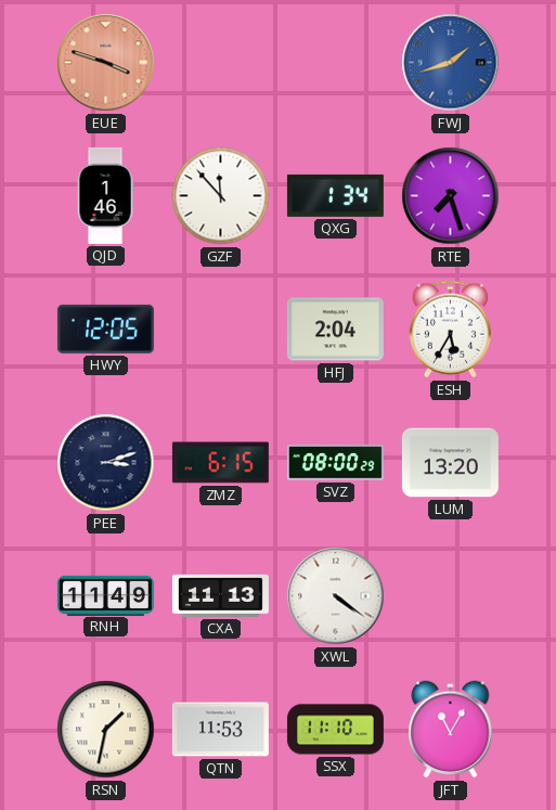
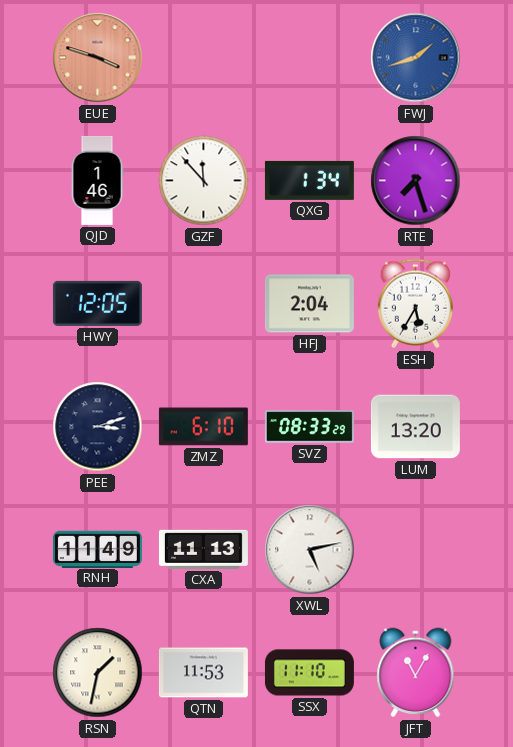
ZMZ: 6:15 -> 6:10
SVZ: 08:00 -> 08:33
XWL: 4:21 -> 5:13
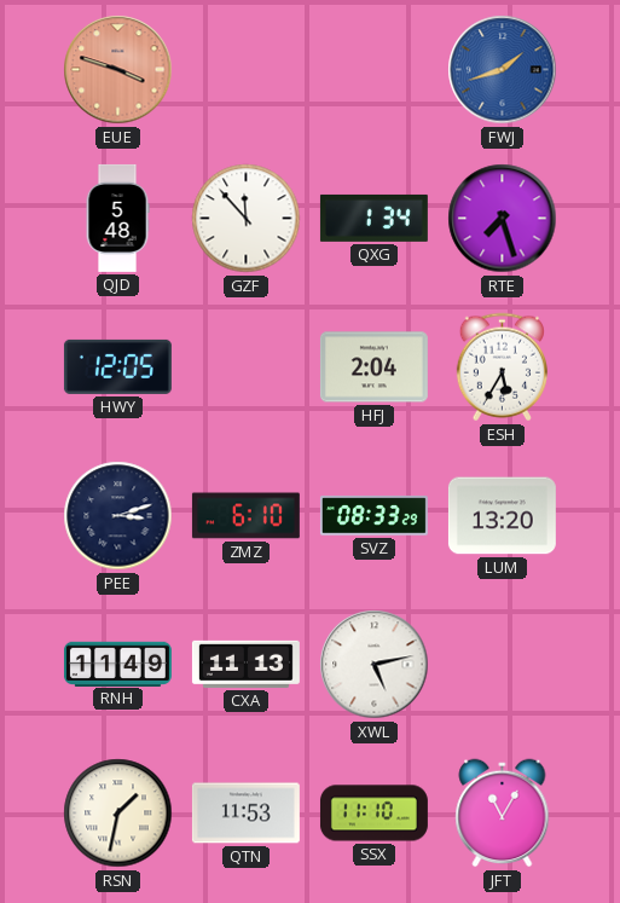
QJD: 1:46 -> 5:48
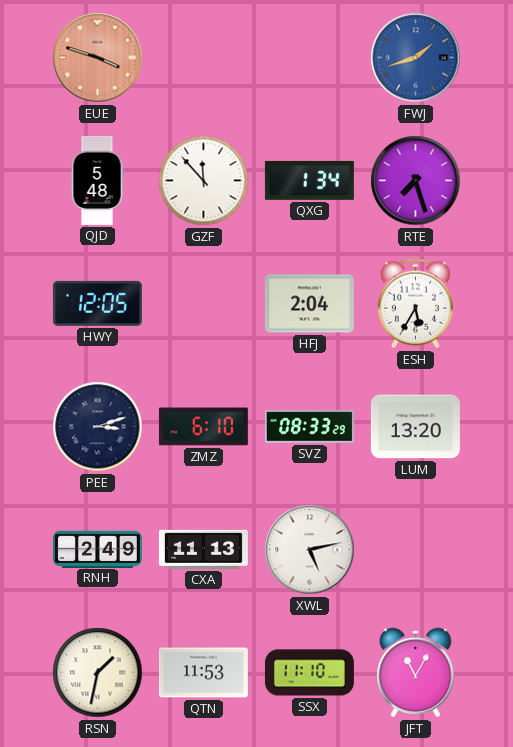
RNH: 11:49 -> 2:49
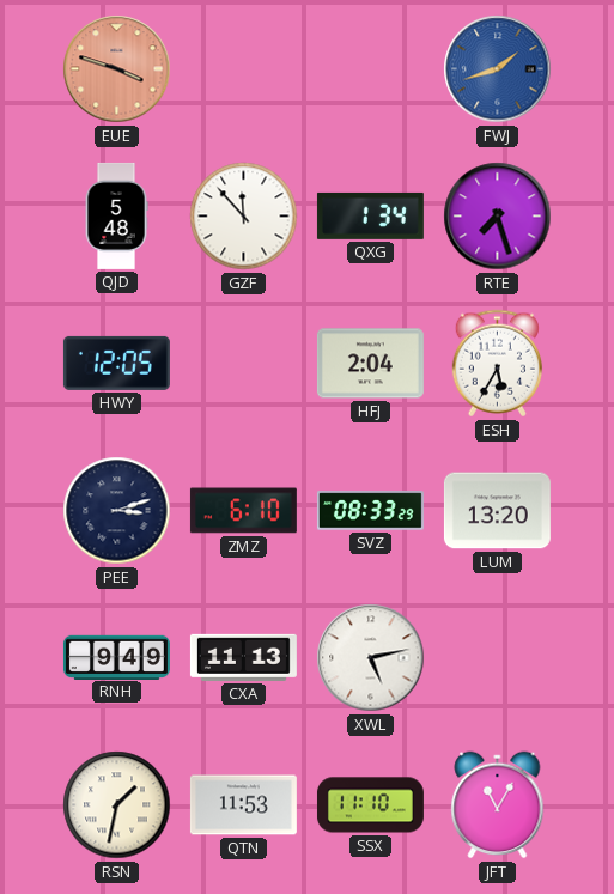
RNH: 2:49 -> 9:49
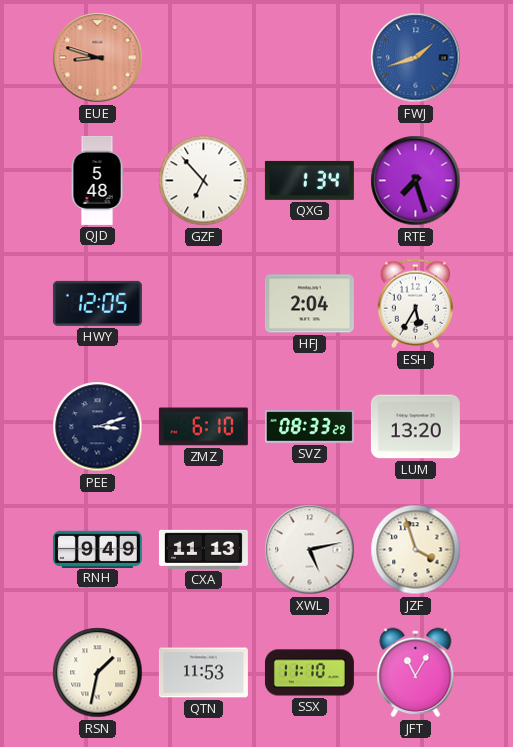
EUE: 3:48 -> 8:48
GZF: 11:53 -> 6:53
JZF: none -> 3:57
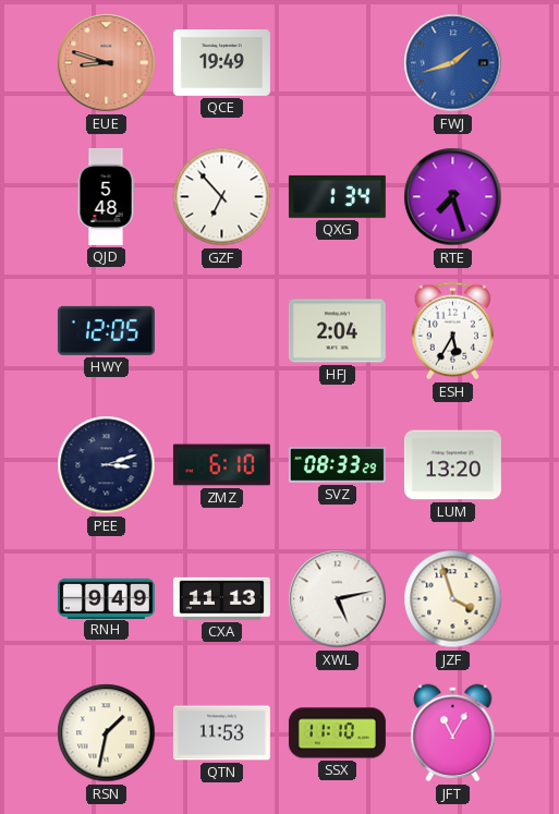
QCE: none -> 19:49
